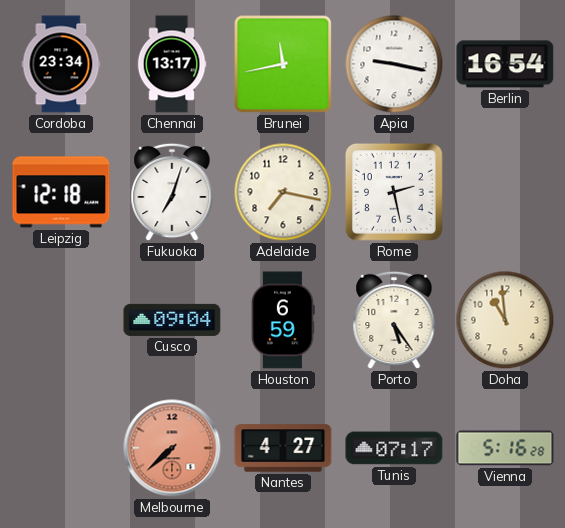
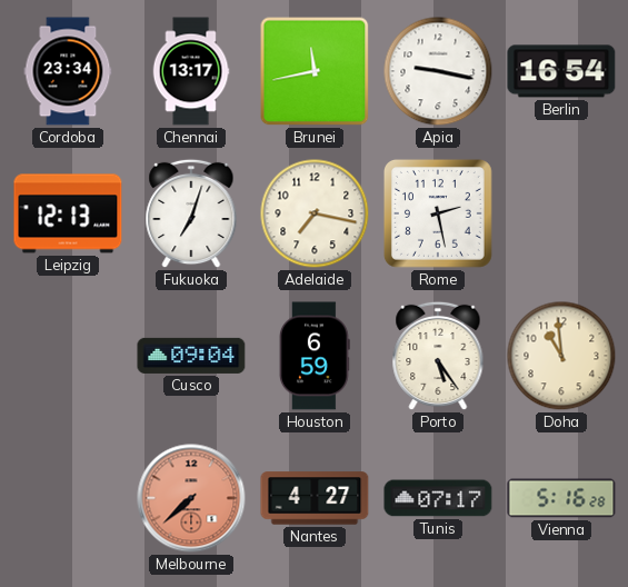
Leipzig: 12:18 -> 12:13
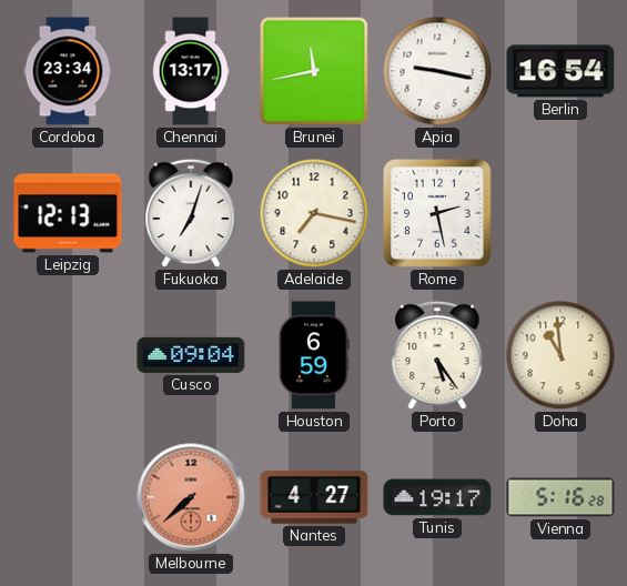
Tunis: 07:17 -> 19:17
